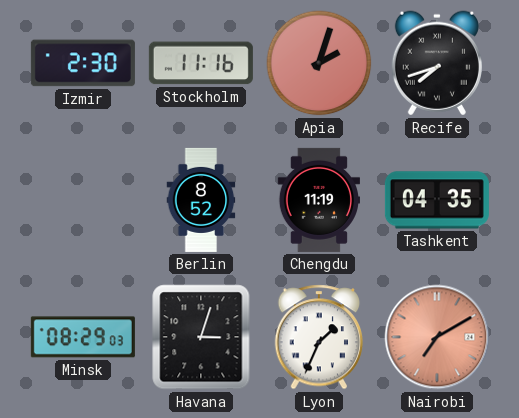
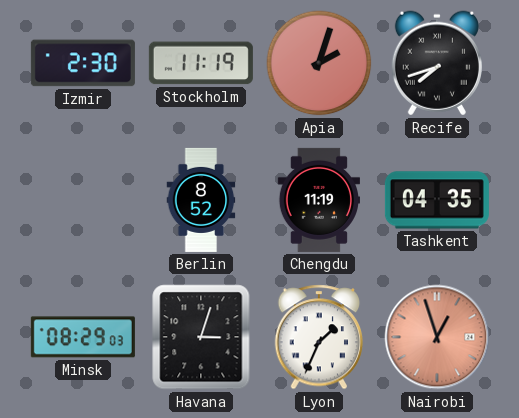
Stockholm: 11:16 -> 11:19
Nairobi: 7:10 -> 12:57
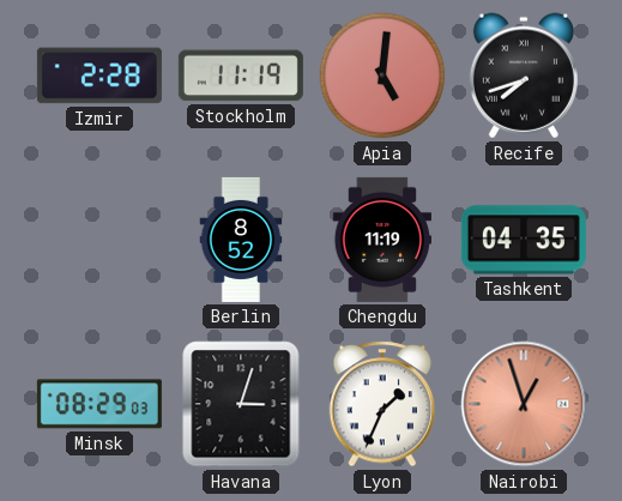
Izmir: 2:30 -> 2:28
Apia: 2:03 -> 5:01
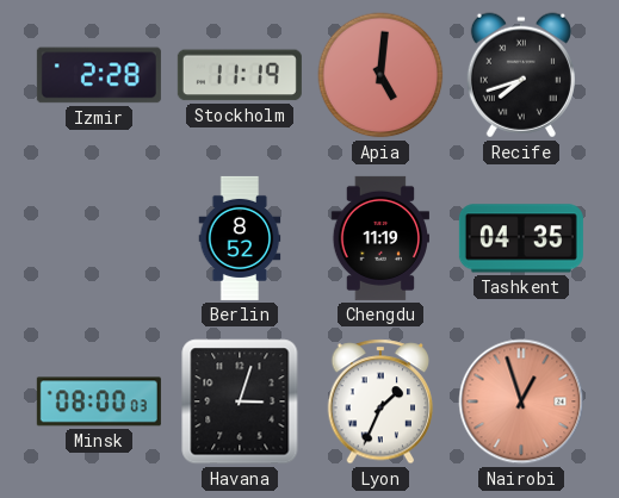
Minsk: 08:29 -> 08:00
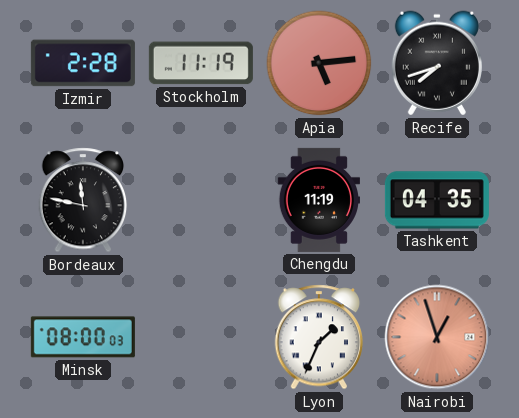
Apia: 5:01 -> 5:14
Bordeaux: none -> 11:47
Berlin: 8:52 -> none
Havana: 3:03 -> none
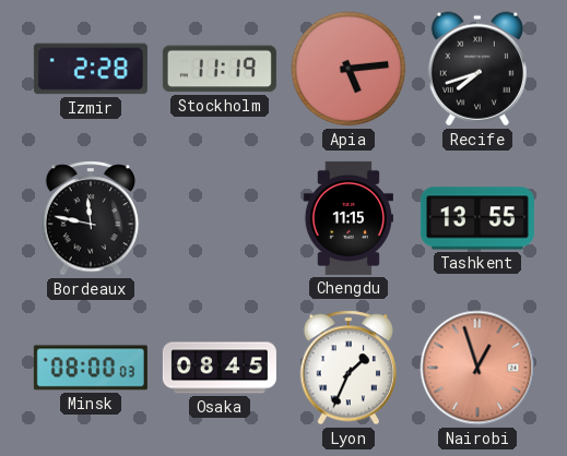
Chengdu: 11:19 -> 11:15
Tashkent: 04:35 -> 13:55
Osaka: none -> 08:45
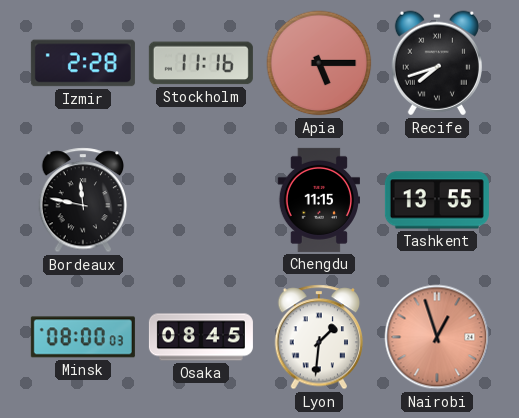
Stockholm: 11:19 -> 11:16
Apia: 5:14 -> 5:15
Lyon: 1:34 -> 1:31
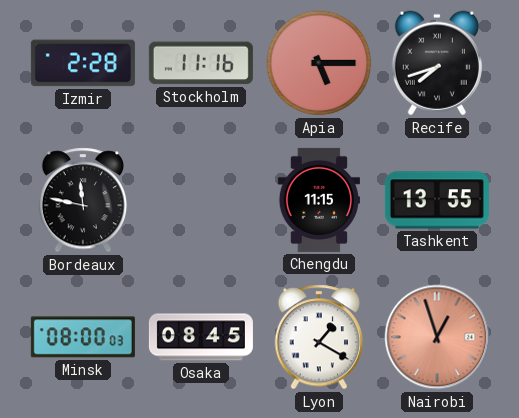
Lyon: 1:31 -> 1:20
